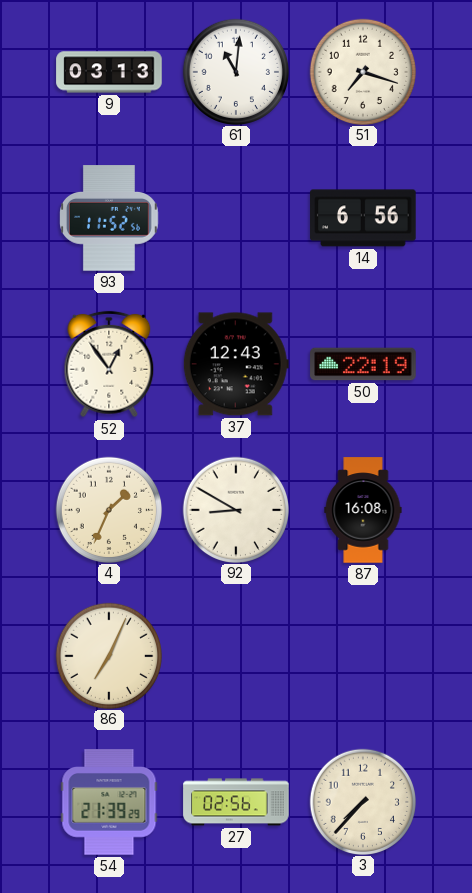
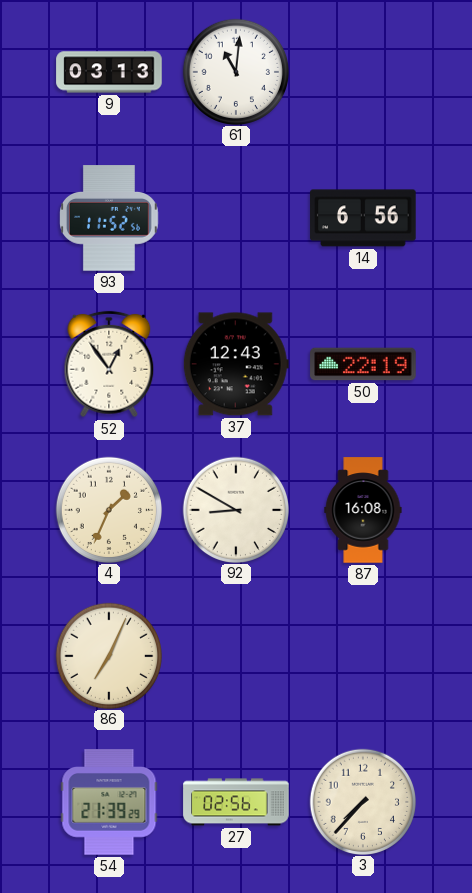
51: 7:18 -> none
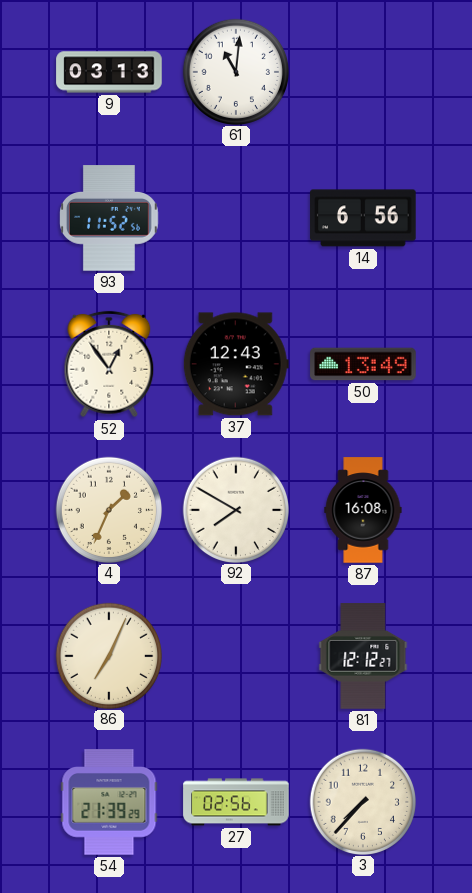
50: 22:19 -> 13:49
92: 8:50 -> 7:50
81: none -> 12:12
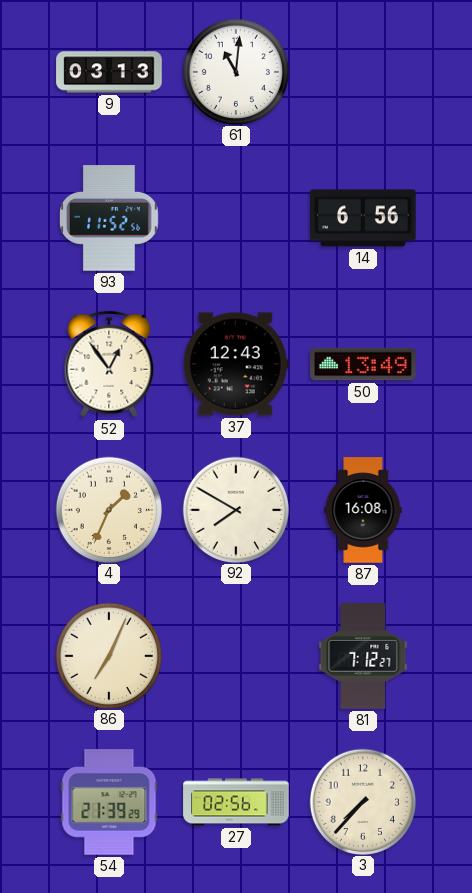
81: 12:12 -> 7:12
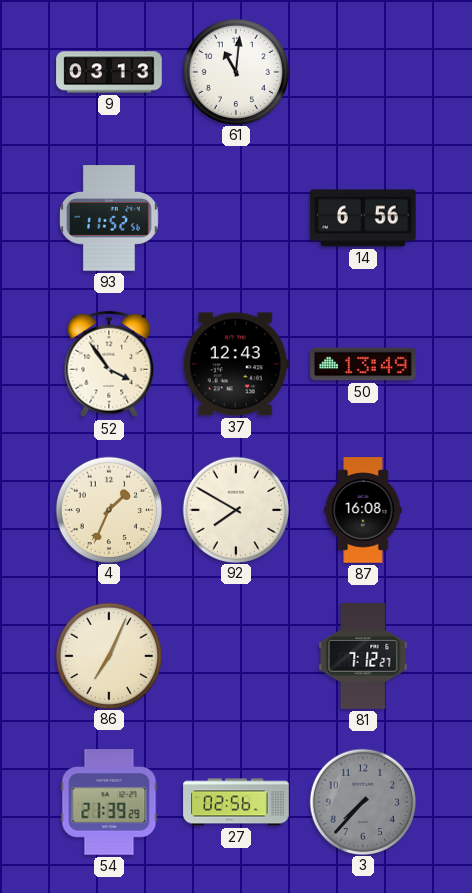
52: 12:54 -> 3:54
3 dial: cream -> grey
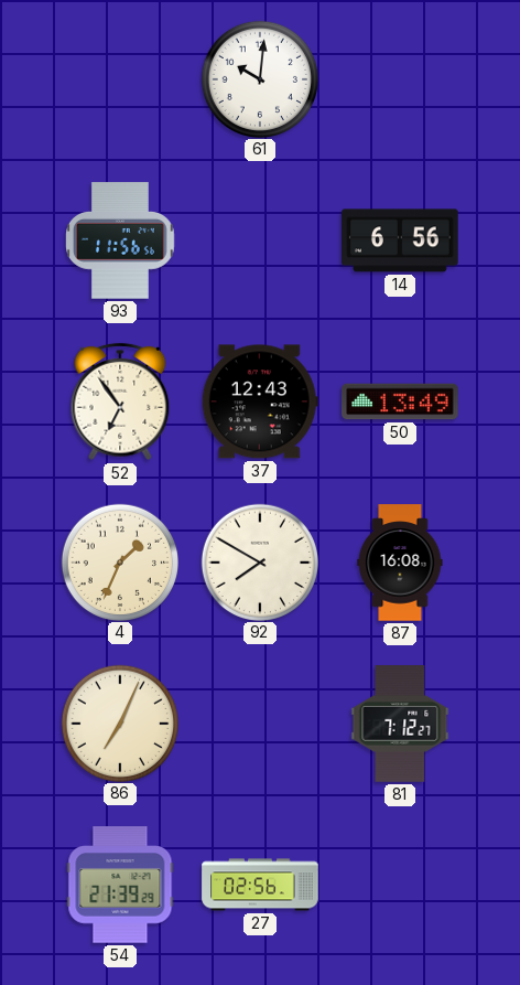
9: 03:13 -> none
61: 11:01 -> 10:01
93: 11:52 -> 11:56
52: 3:54 -> 6:54
3: 7:37 -> none
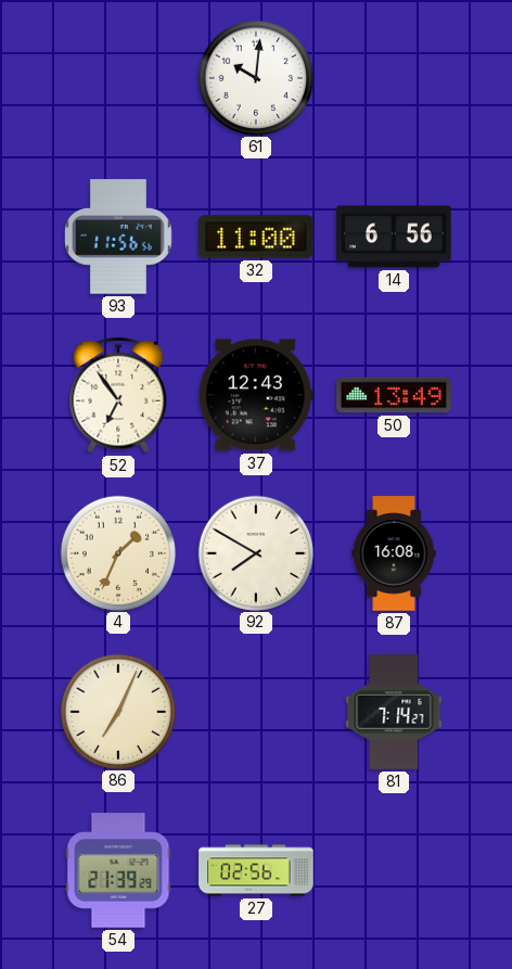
32: none -> 11:00
81: 7:12 -> 7:14
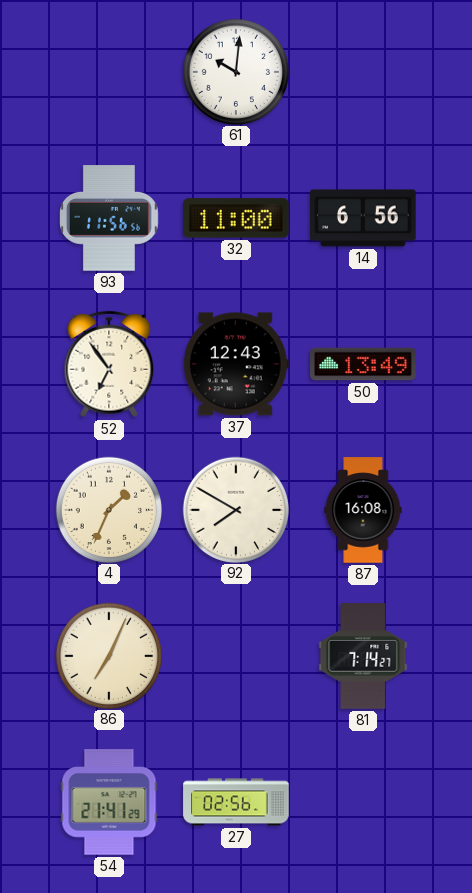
54: 21:39 -> 21:41
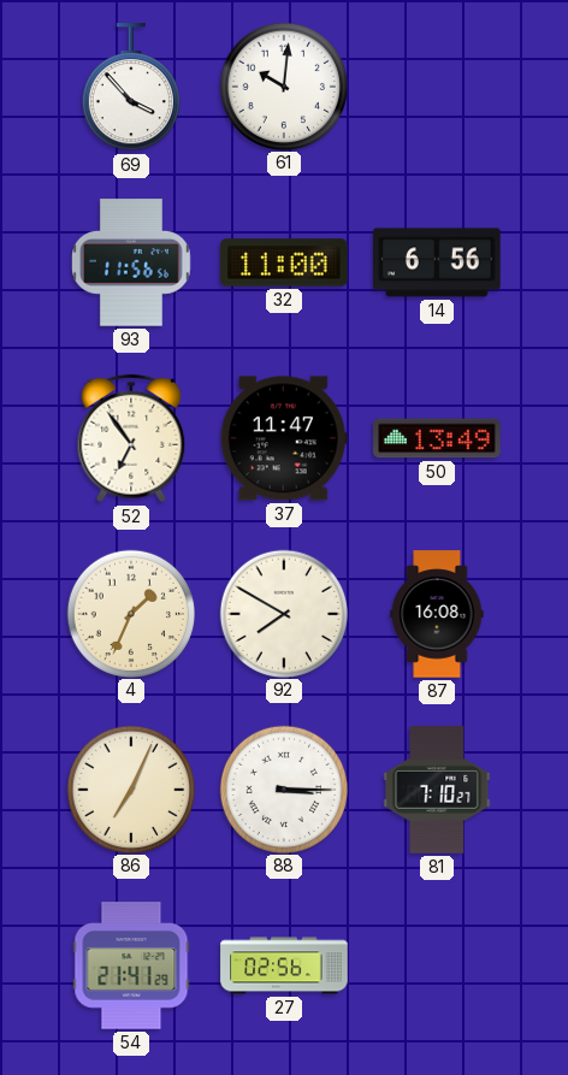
69: none -> 3:53
37: 12:43 -> 11:47
88: none -> 3:15
81: 7:14 -> 7:10
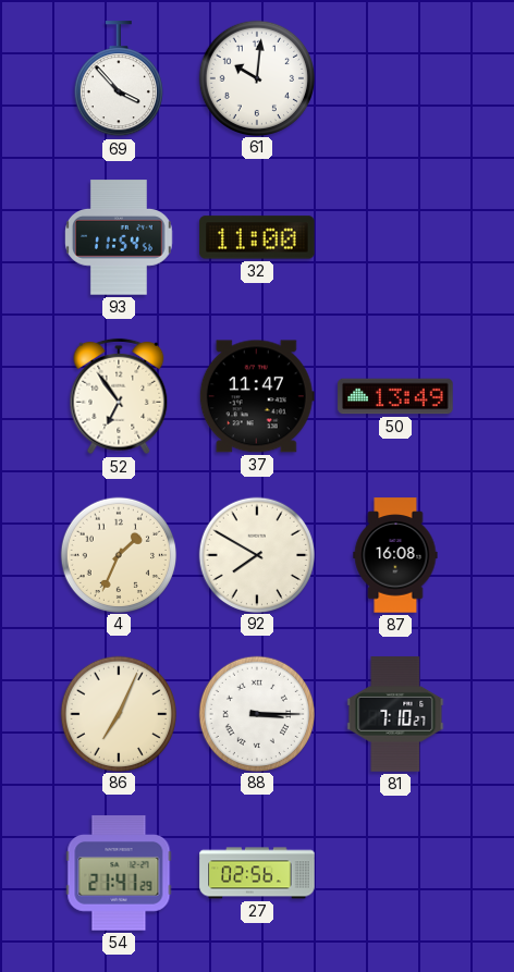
93: 11:56 -> 11:54
14: 6:56 -> none
